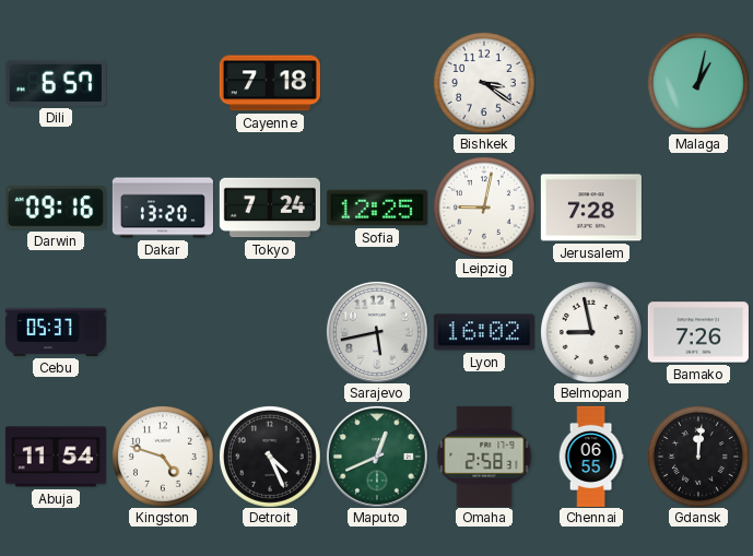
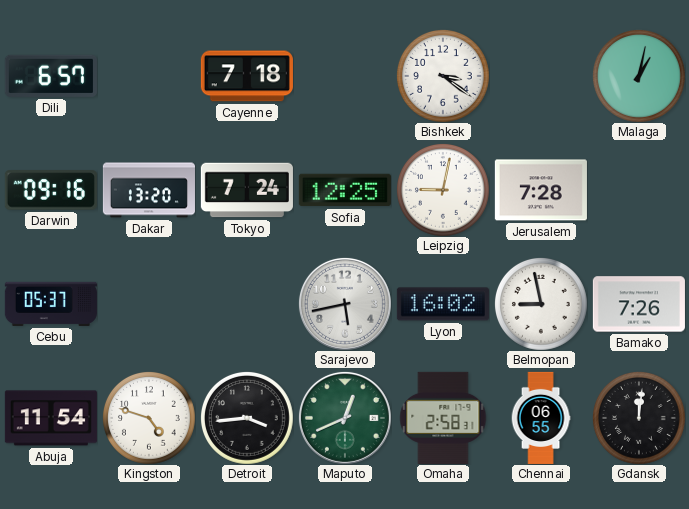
Detroit: 4:26 -> 3:44
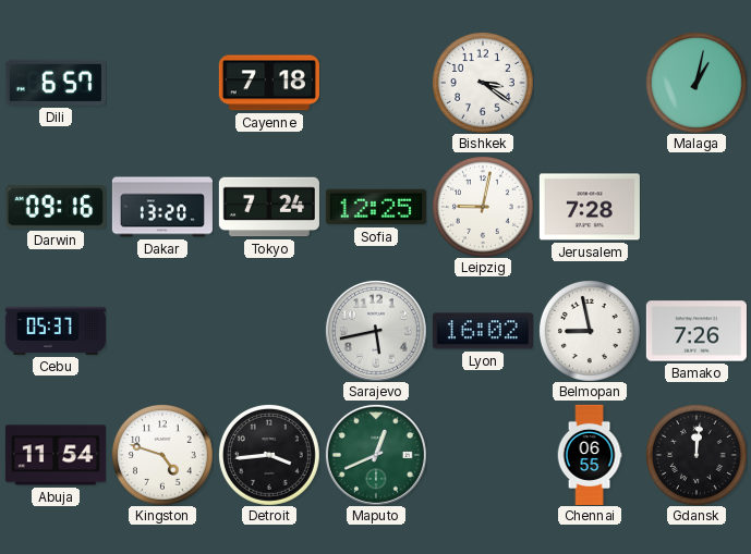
Omaha: 2:58 -> none
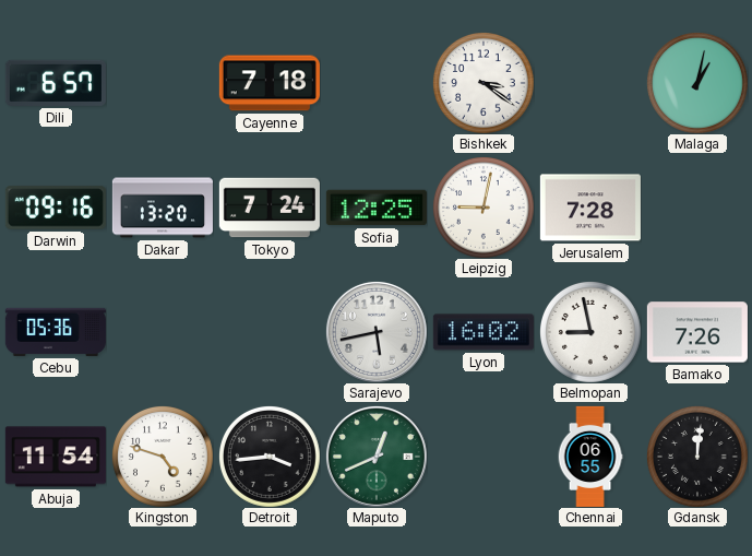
Cebu: 05:37 -> 05:36
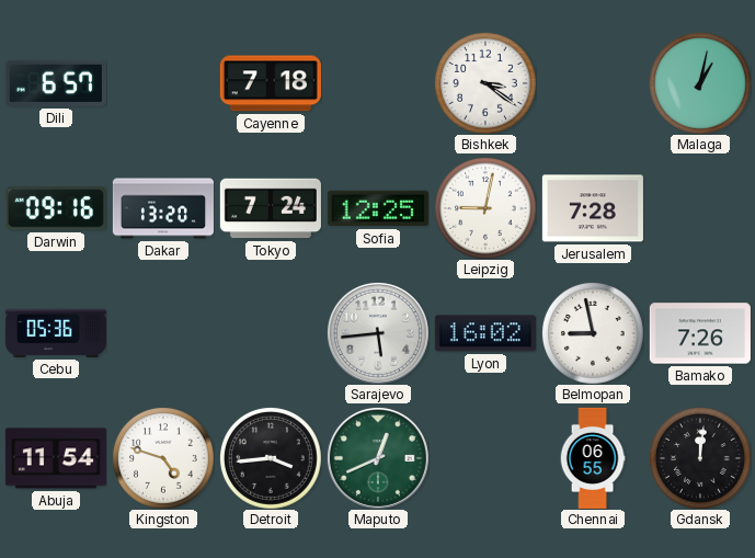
Sarajevo: 5:43 -> 5:44
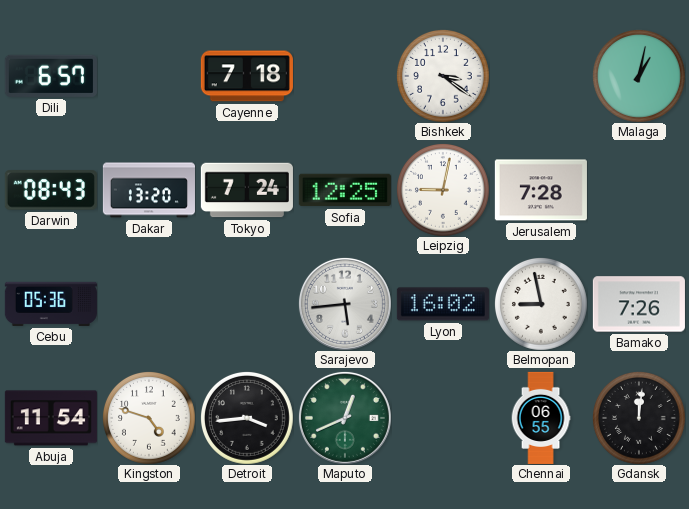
Darwin: 09:16 -> 08:43
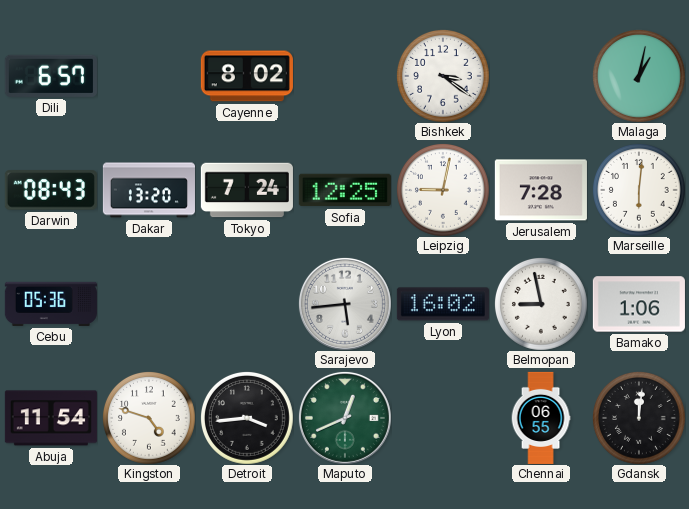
Cayenne: 7:18 -> 8:02
Marseille: none -> 6:01
Bamako: 7:26 -> 1:06
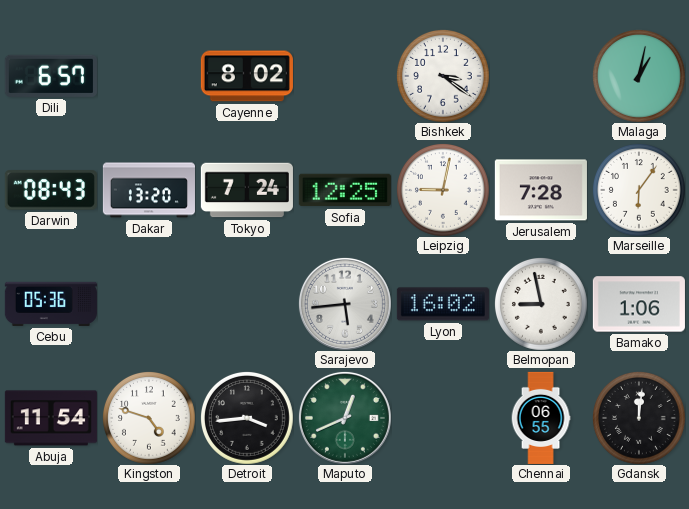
Marseille: 6:01 -> 6:06
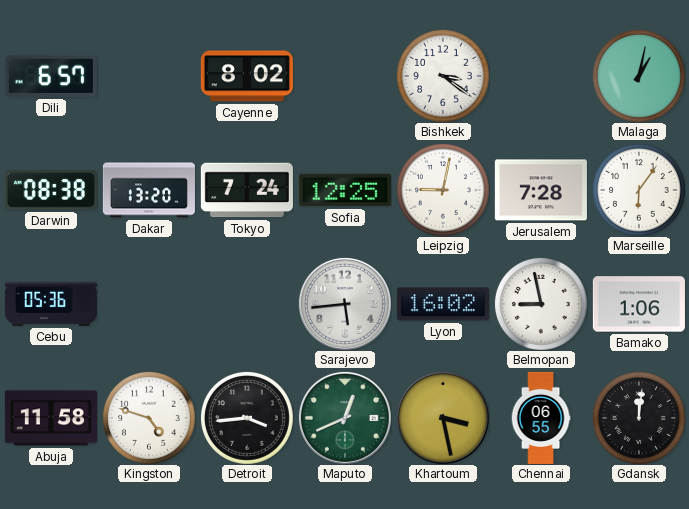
Darwin: 08:43 -> 08:38
Abuja: 11:54 -> 11:58
Khartoum: none -> 3:28
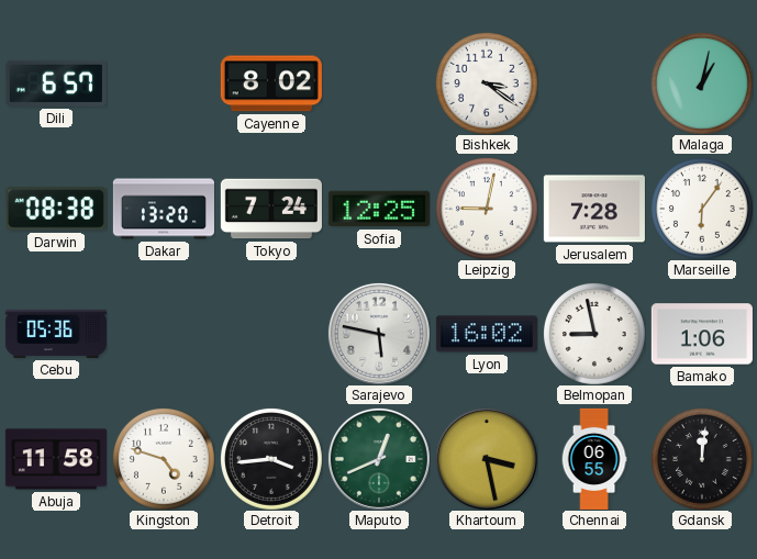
Sarajevo: 5:44 -> 5:47
